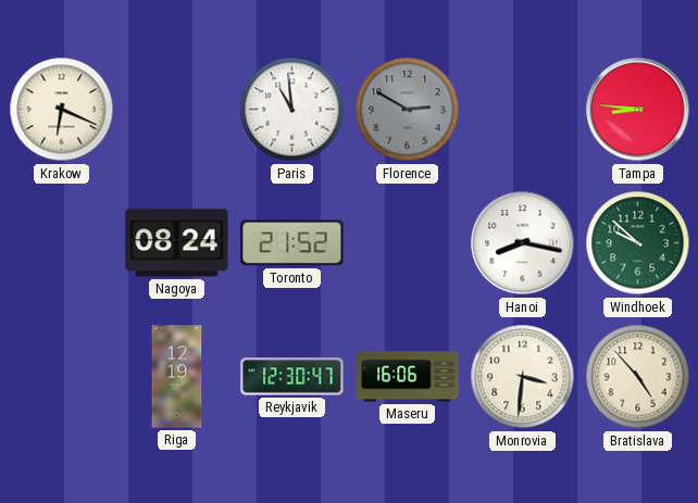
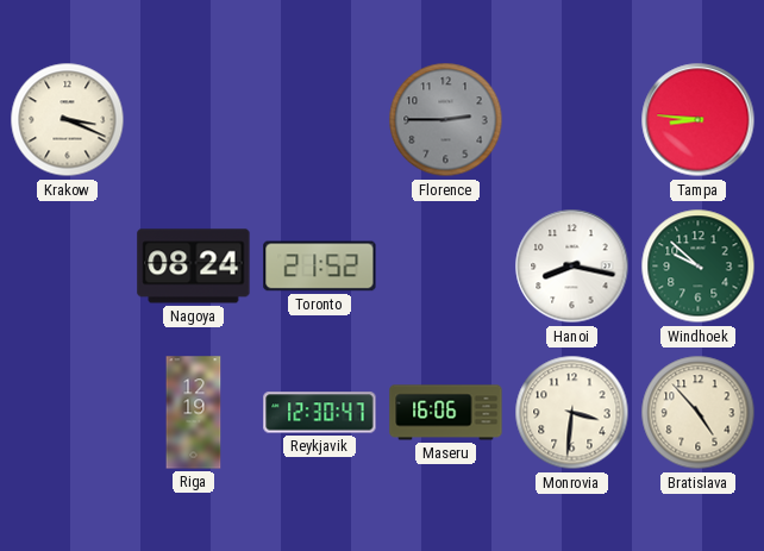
Krakow: 6:19 -> 3:19
Paris: 10:59 -> none
Florence: 2:50 -> 2:45
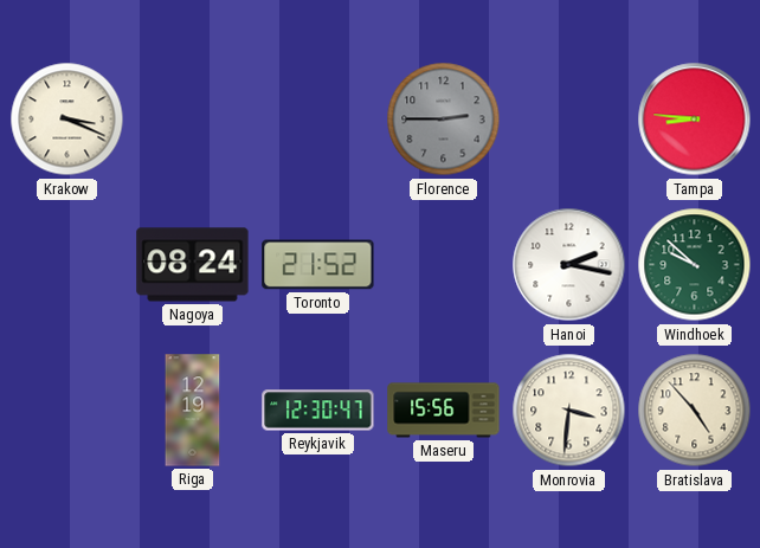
Hanoi: 8:17 -> 2:17
Maseru: 16:06 -> 15:56
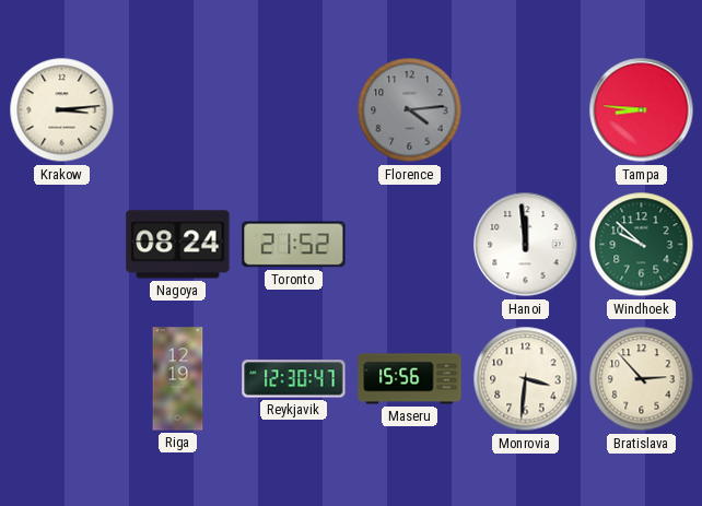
Krakow: 3:19 -> 3:14
Florence: 2:45 -> 4:14
Hanoi: 2:17 -> 11:59
Bratislava: 4:53 -> 2:53
